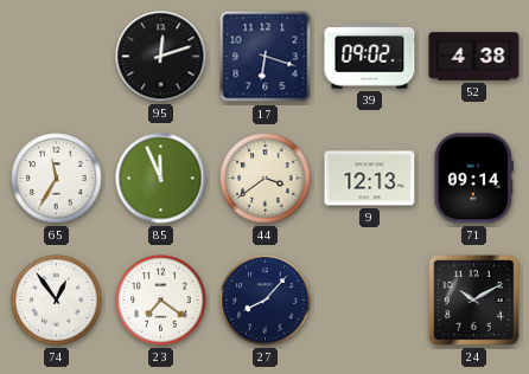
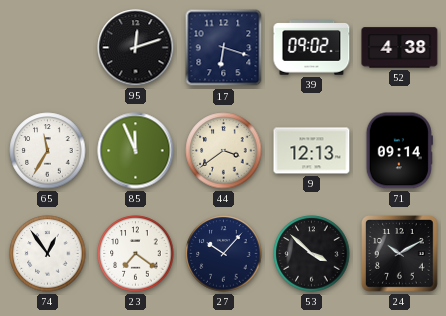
27: 8:07 -> 10:07
53: none -> 3:52
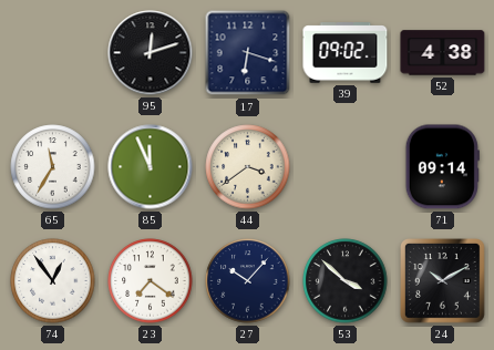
9: 12:13 -> none
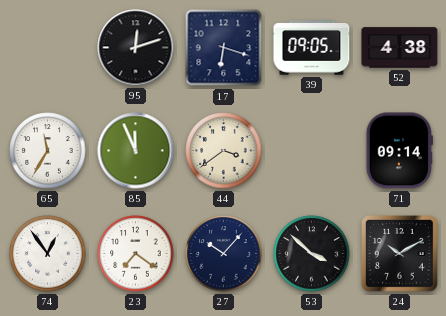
39: 09:02 -> 09:05
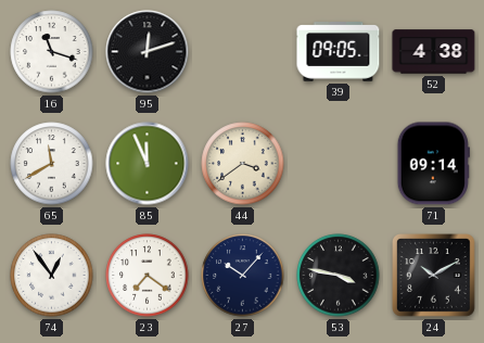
16: none -> 11:18
17: 6:18 -> none
65: 11:35 -> 11:40
53: 3:52 -> 3:47
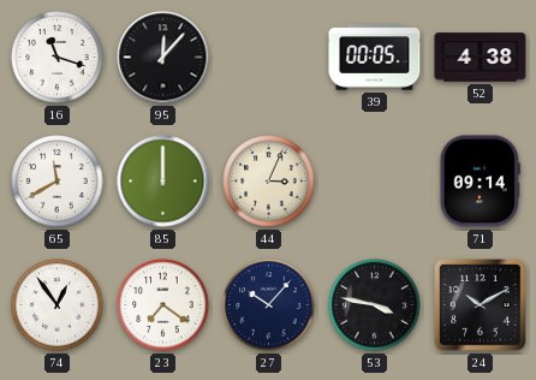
95: 12:12 -> 12:07
39: 09:05 -> 00:05
85: 11:56 -> 12:00
44: 3:39 -> 3:04
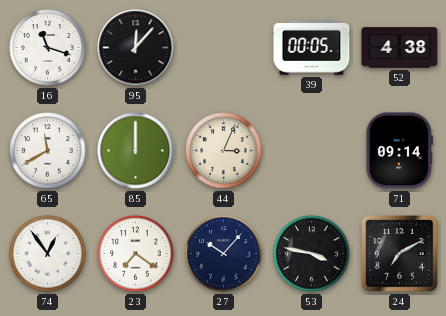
24: 10:10 -> 7:10
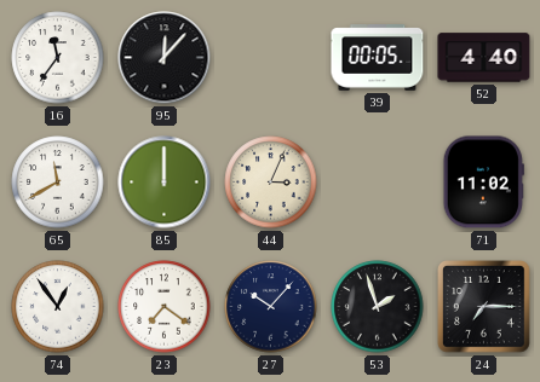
16: 11:18 -> 11:36
52: 4:38 -> 4:40
71: 09:14 -> 11:02
53: 3:47 -> 1:57
24: 7:10 -> 7:15
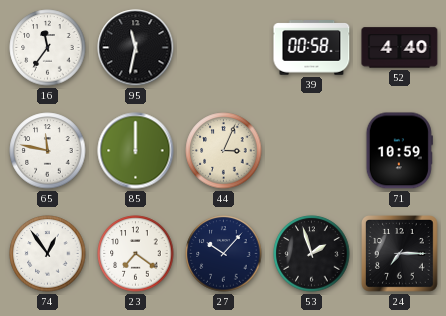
95: 12:07 -> 11:32
39: 00:05 -> 00:58
65: 11:40 -> 11:47
71: 11:02 -> 10:59
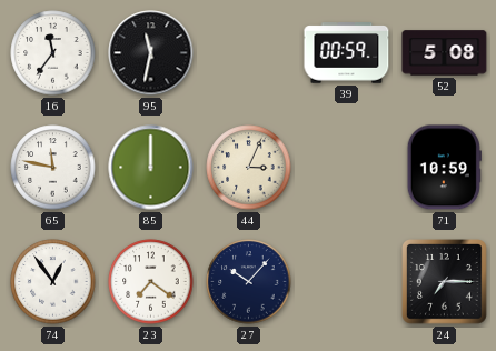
39: 00:58 -> 00:59
52: 4:40 -> 5:08
53: 1:57 -> none
